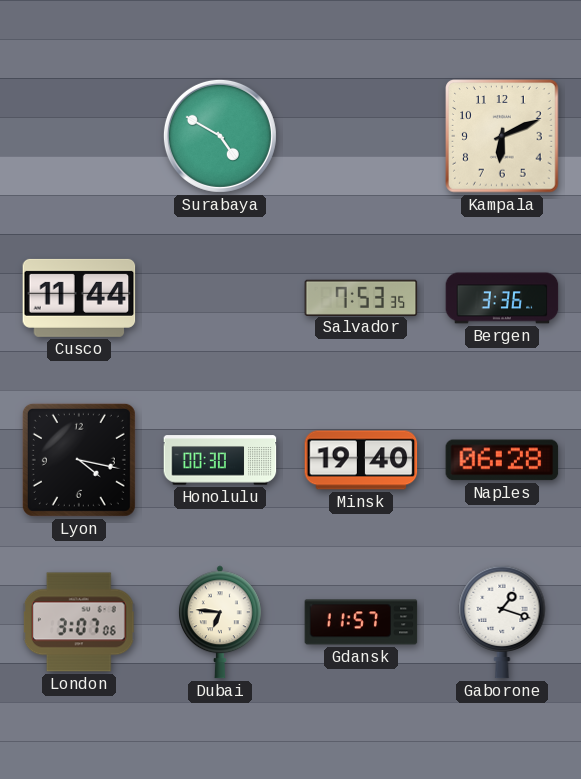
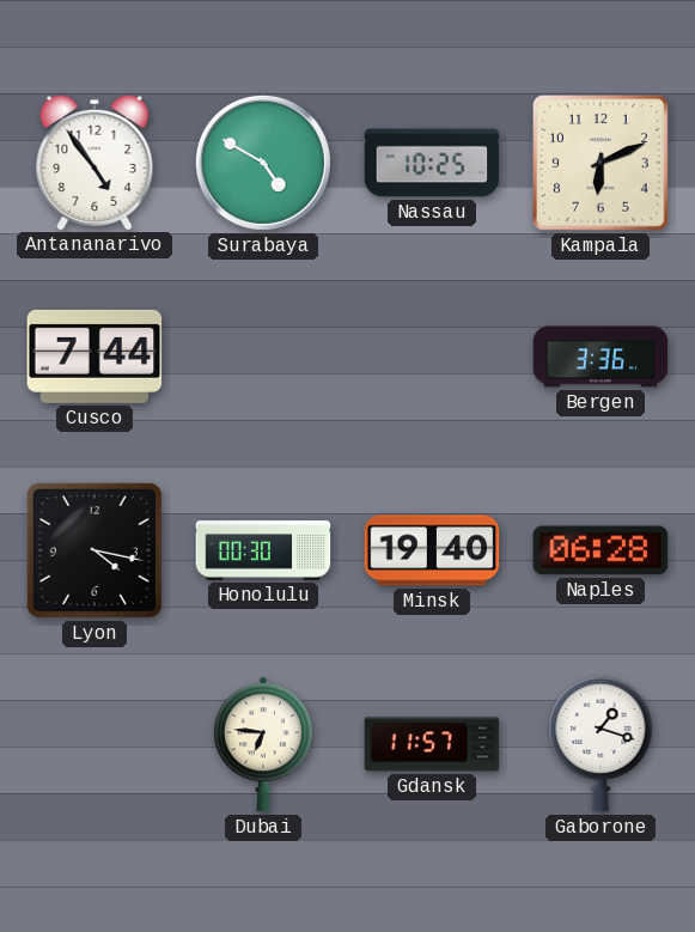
Antananarivo: none -> 4:54
Nassau: none -> 10:25
Cusco: 11:44 -> 7:44
Salvador: 7:53 -> none
London: 3:07 -> none
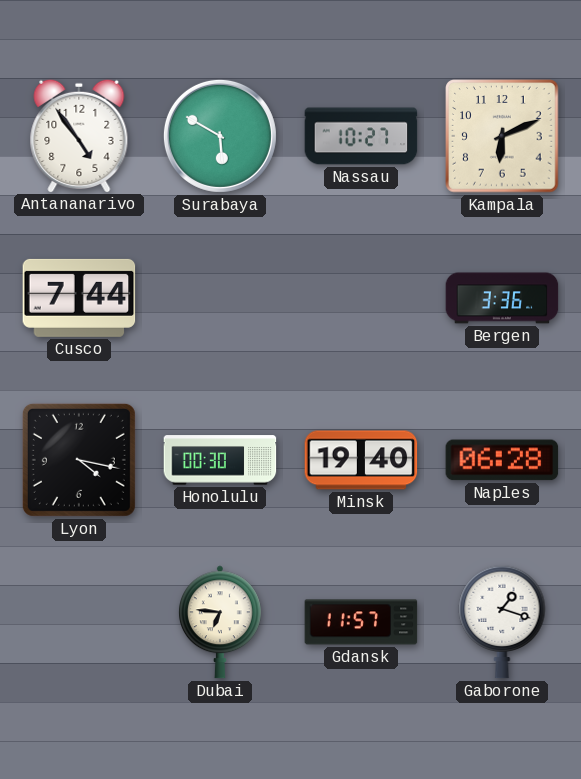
Surabaya: 4:50 -> 5:50
Nassau: 10:25 -> 10:27
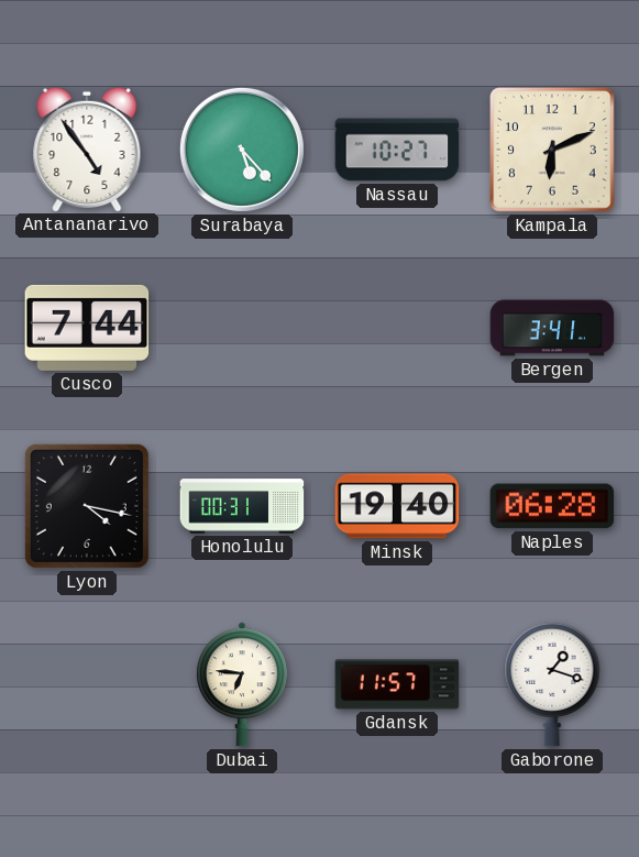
Surabaya: 5:50 -> 5:23
Bergen: 3:36 -> 3:41
Honolulu: 00:30 -> 00:31
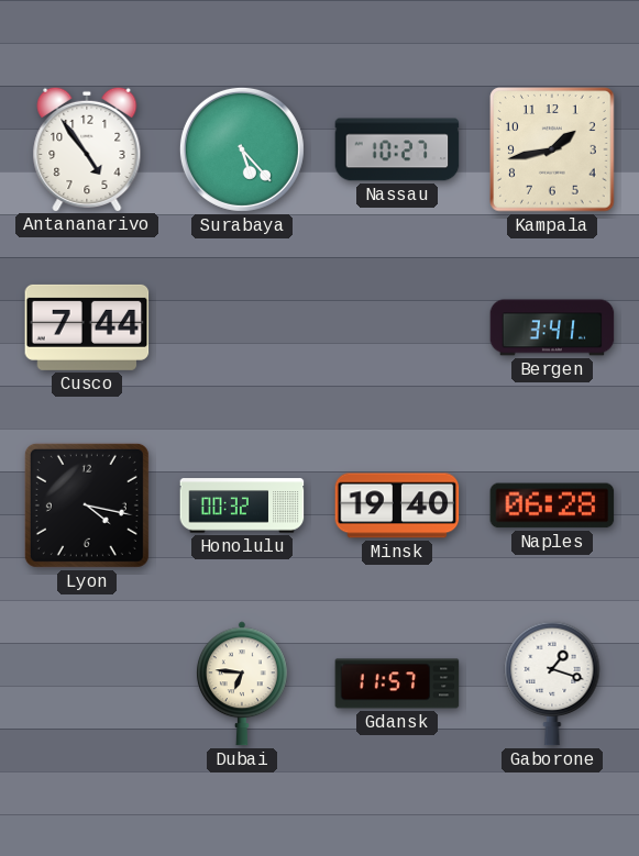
Kampala: 6:11 -> 1:43
Honolulu: 00:31 -> 00:32
